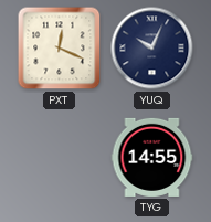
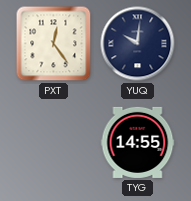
PXT: 12:19 -> 12:24
YUQ: 10:04 -> 10:01
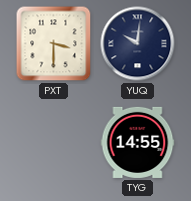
PXT: 12:24 -> 3:30
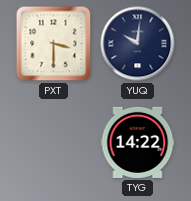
TYG: 14:55 -> 14:22
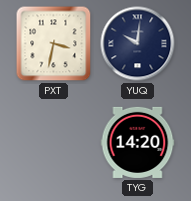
PXT: 3:30 -> 3:32
TYG: 14:22 -> 14:20
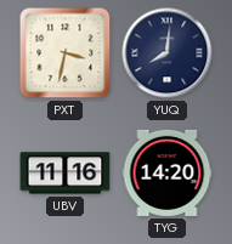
YUQ: 10:01 -> 8:01
UBV: none -> 11:16
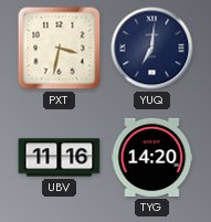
YUQ: 8:01 -> 7:01
